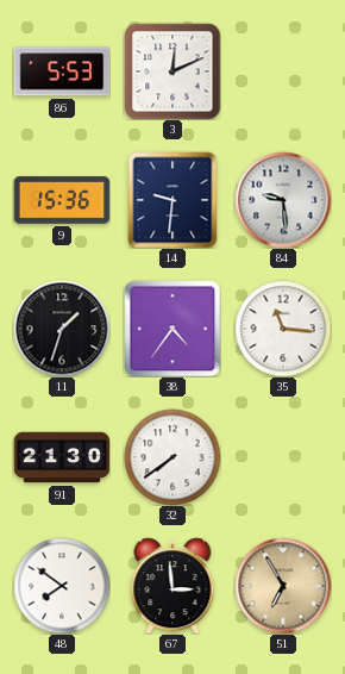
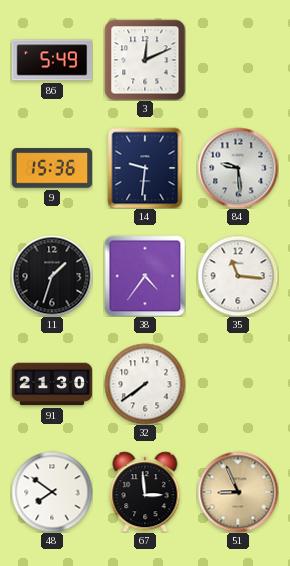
86: 5:53 -> 5:49
51: 6:55 -> 8:56
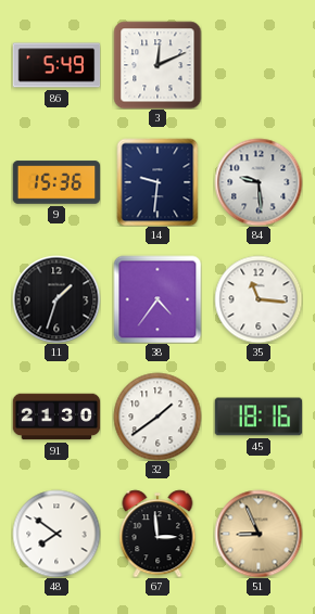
32: 7:39 -> 1:39
45: none -> 18:16
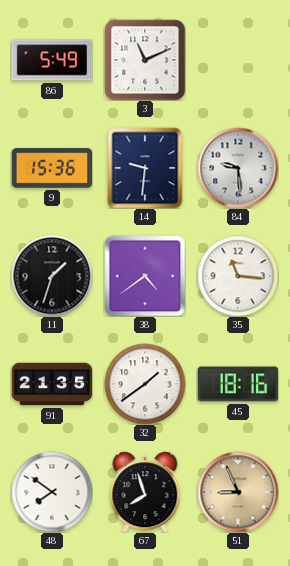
3: 12:11 -> 11:11
38: 4:36 -> 4:39
91: 21:30 -> 21:35
67: 2:59 -> 7:57
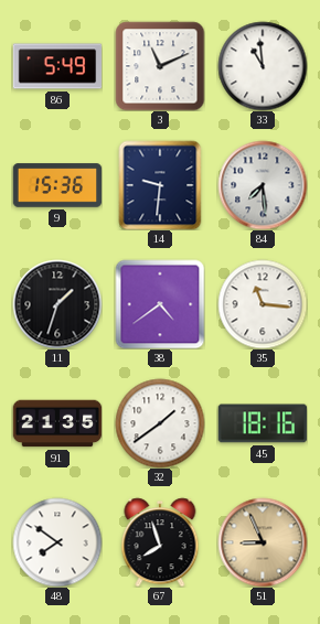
33: none -> 10:59
84: 9:29 -> 7:29
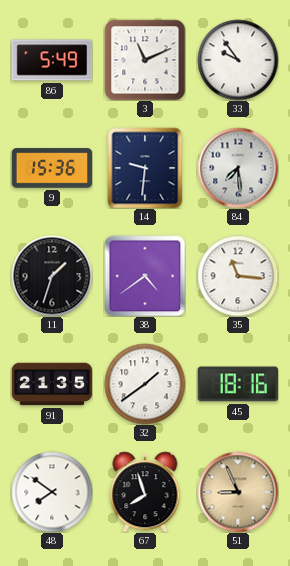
33: 10:59 -> 9:54
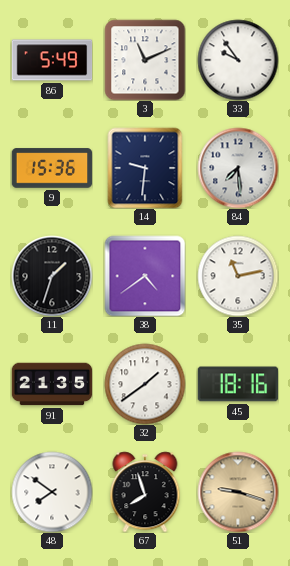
35: 11:16 -> 11:13
51: 8:56 -> 9:18
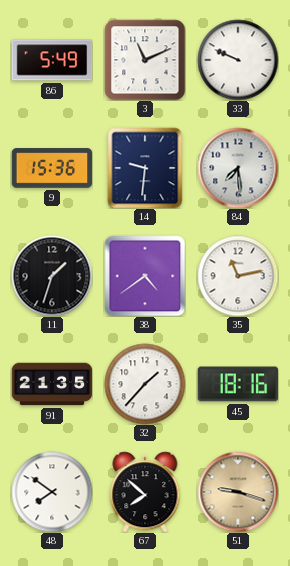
33: 9:54 -> 9:49
32: 1:39 -> 1:37
67: 7:57 -> 7:52
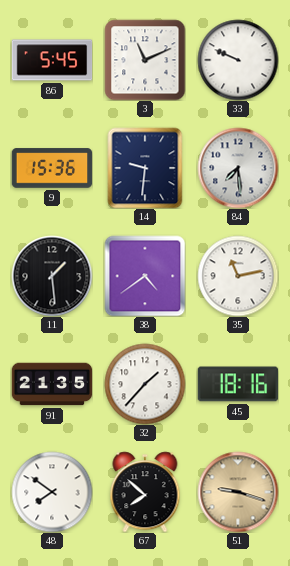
86: 5:49 -> 5:45
11: 1:33 -> 1:29
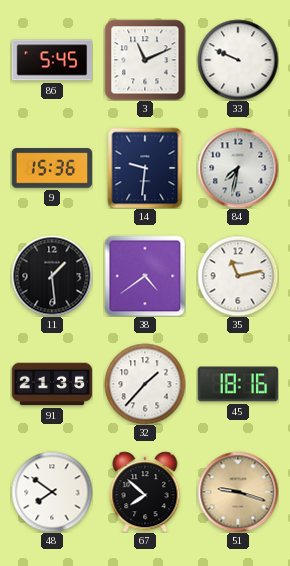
84: 7:29 -> 7:32
